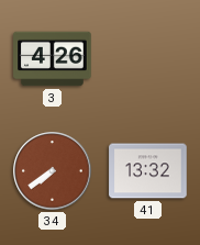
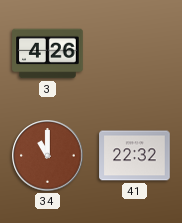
34: 7:39 -> 11:00
41: 13:32 -> 22:32
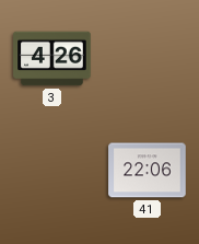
34: 11:00 -> none
41: 22:32 -> 22:06
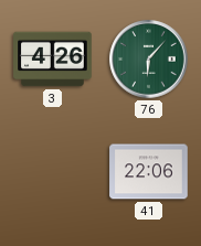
76: none -> 6:07
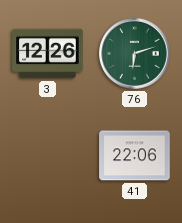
3: 4:26 -> 12:26
76: 6:07 -> 6:12
